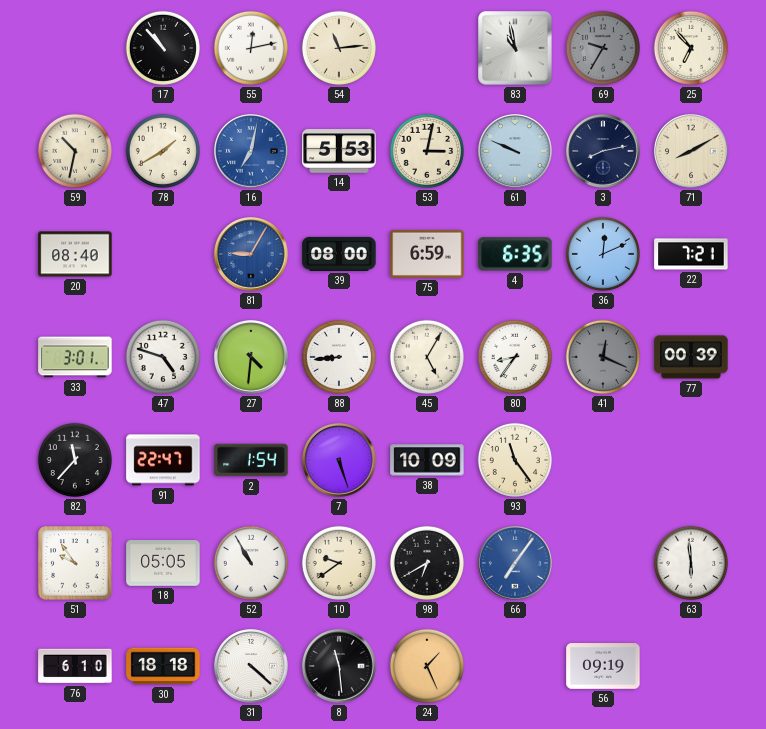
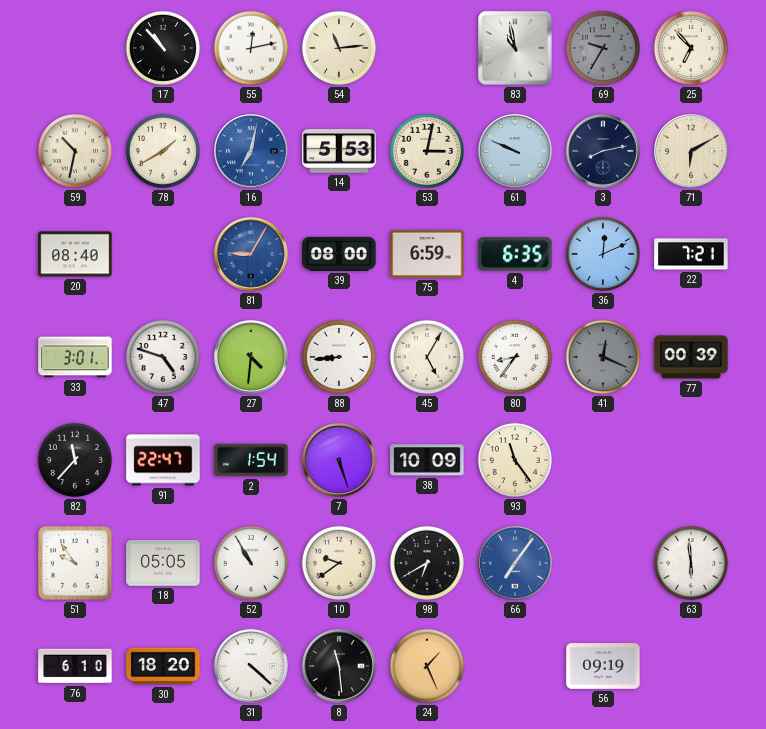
71: 8:10 -> 6:10
30: 18:18 -> 18:20
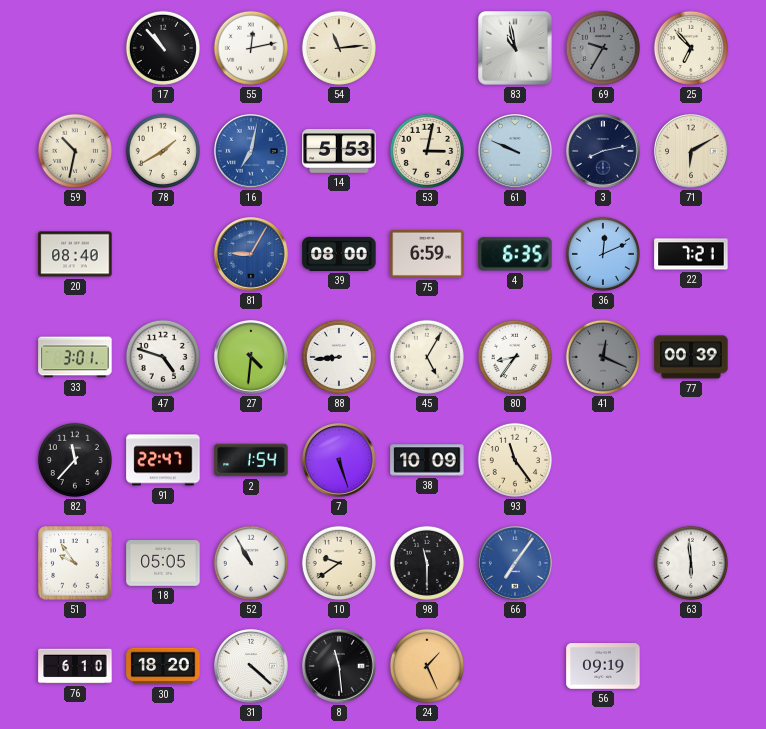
98: 6:40 -> 11:30
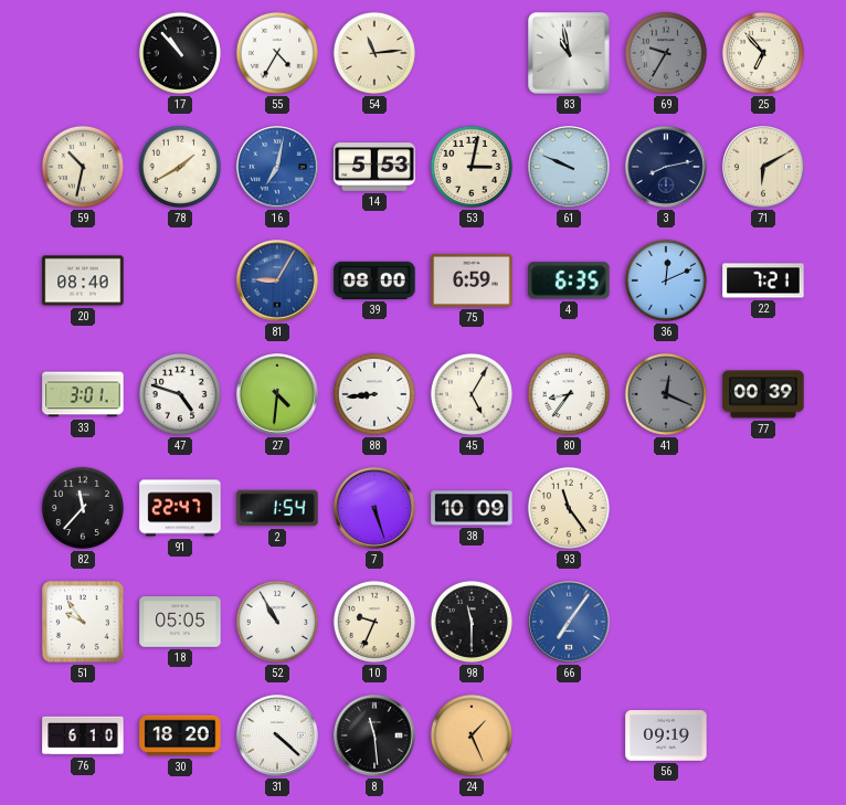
55: 12:13 -> 4:35
10: 9:39 -> 9:34
63: 5:59 -> none
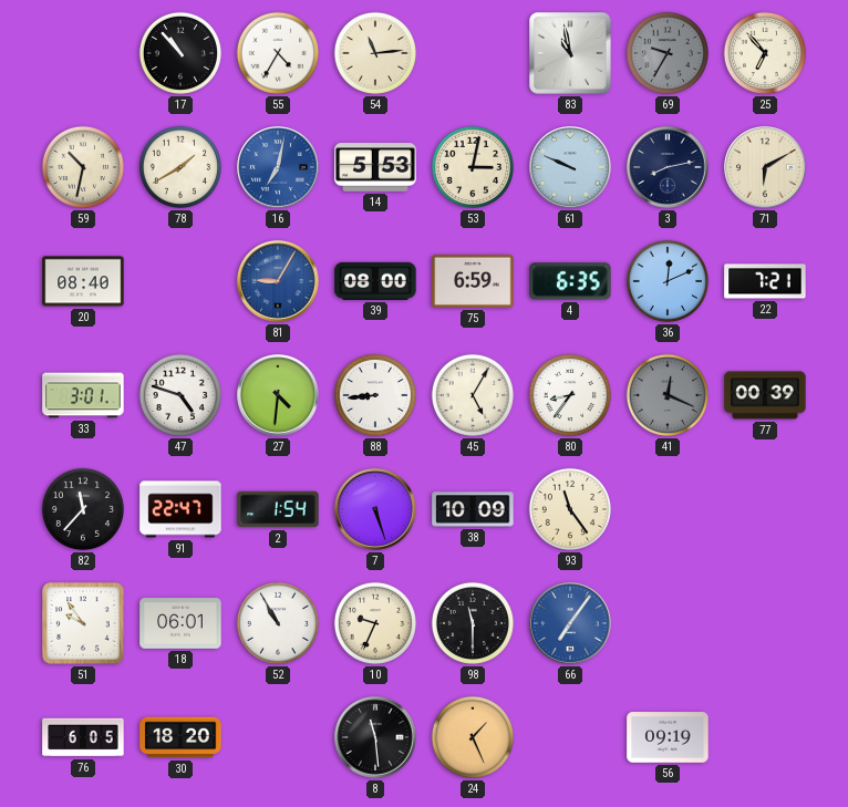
18: 05:05 -> 06:01
76: 6:10 -> 6:05
31: 4:22 -> none
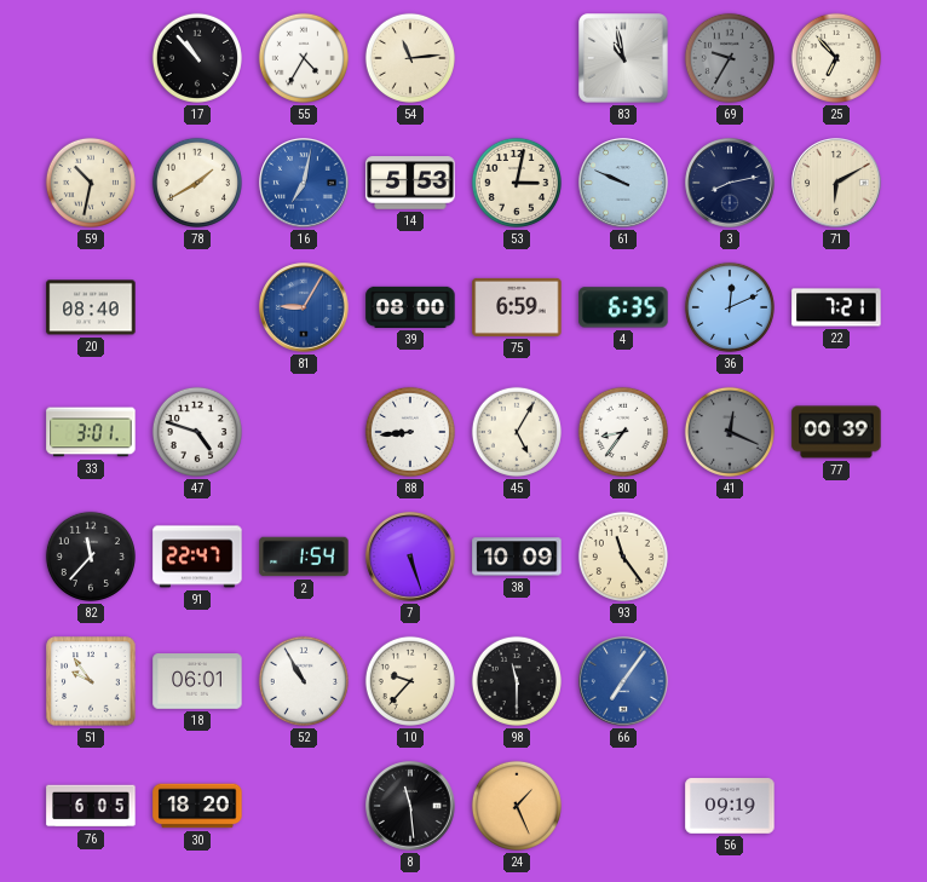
27: 4:31 -> none
10: 9:34 -> 9:37
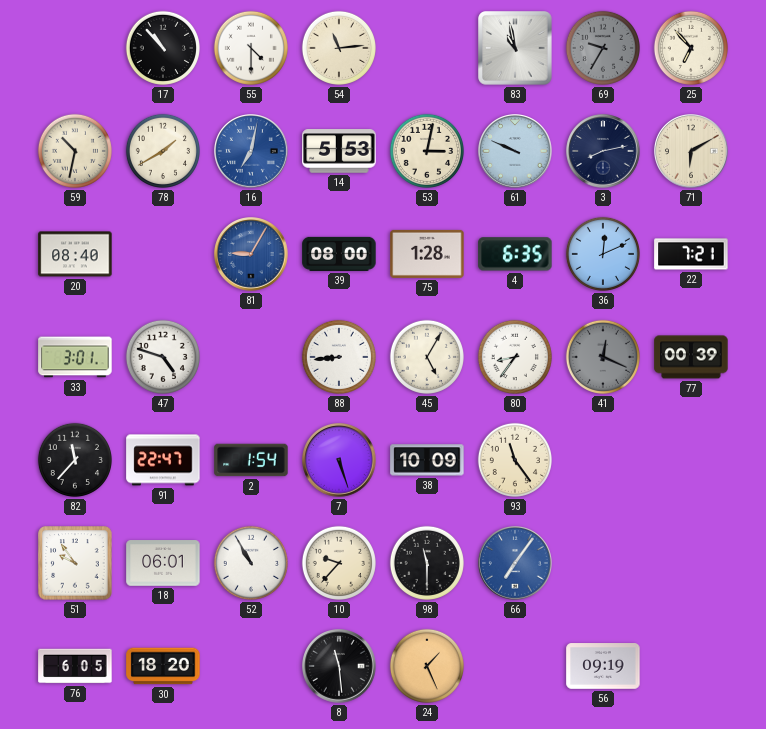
55: 4:35 -> 4:30
75: 6:59 -> 1:28
